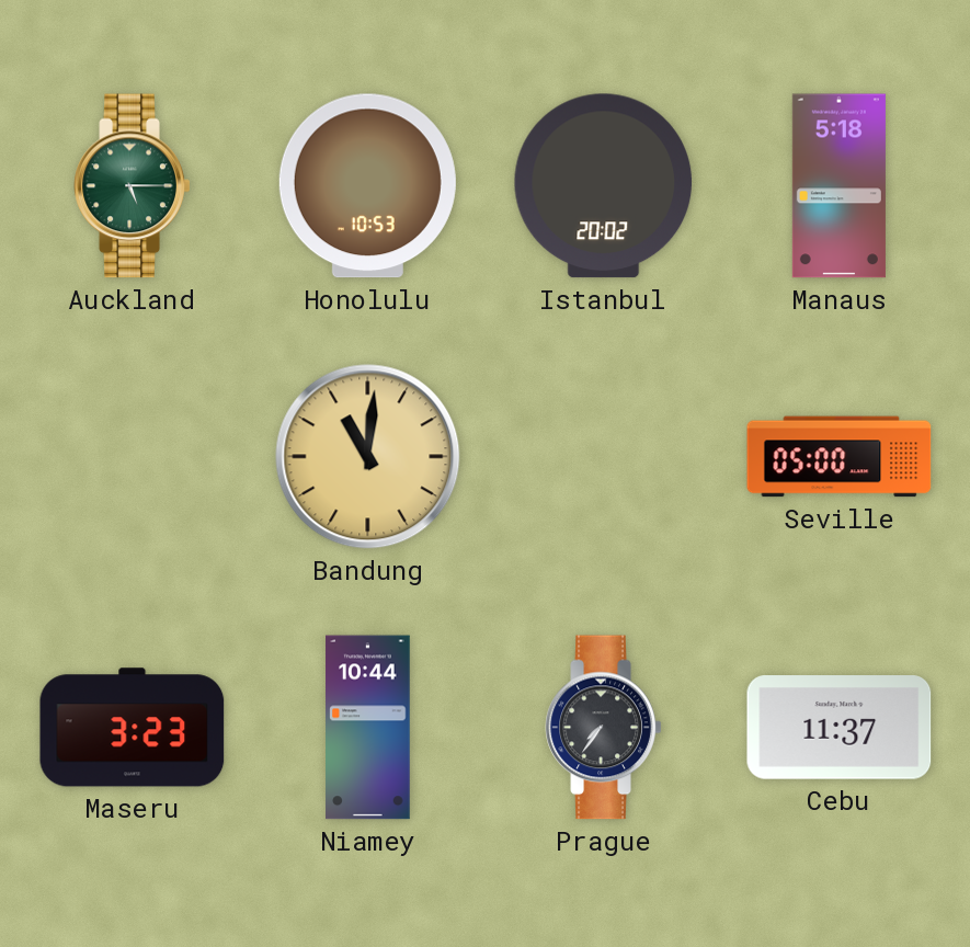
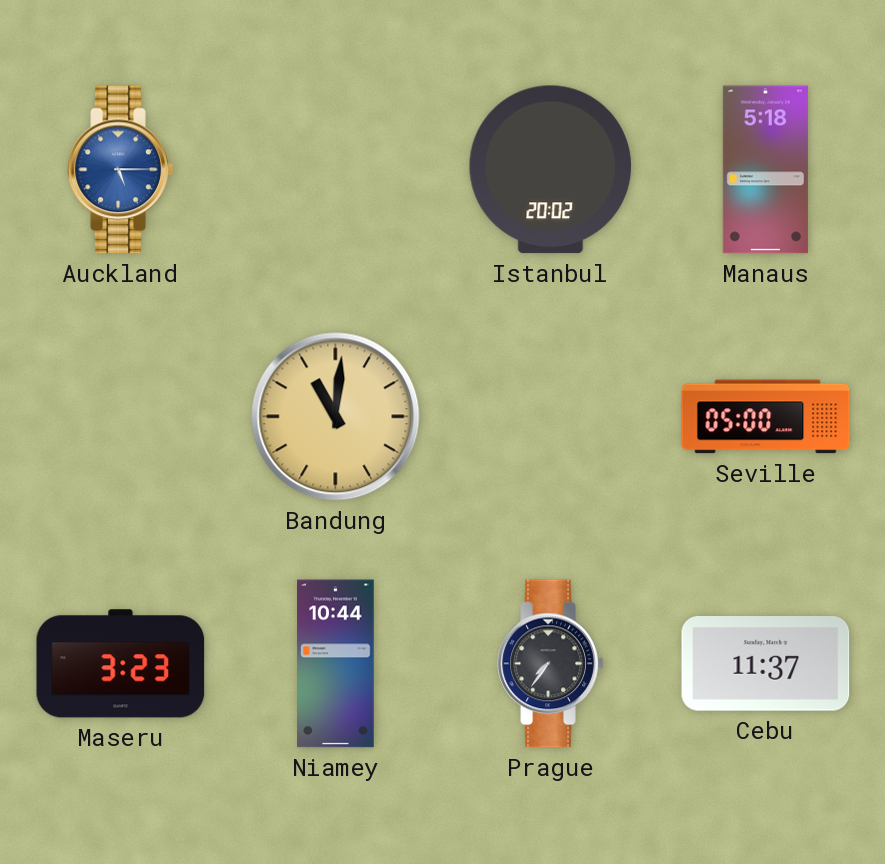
Auckland dial: green -> blue
Honolulu: 10:53 -> none
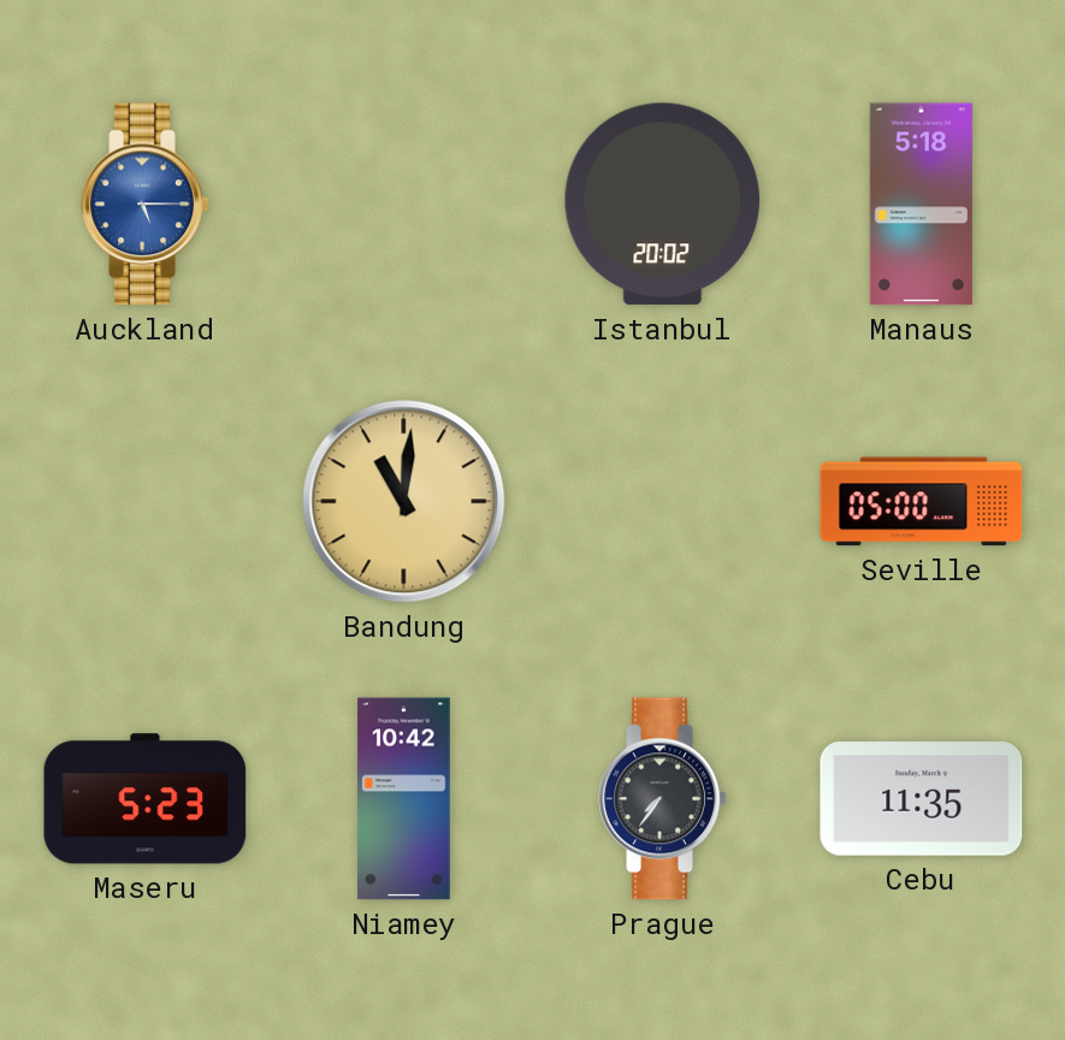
Maseru: 3:23 -> 5:23
Niamey: 10:44 -> 10:42
Cebu: 11:37 -> 11:35
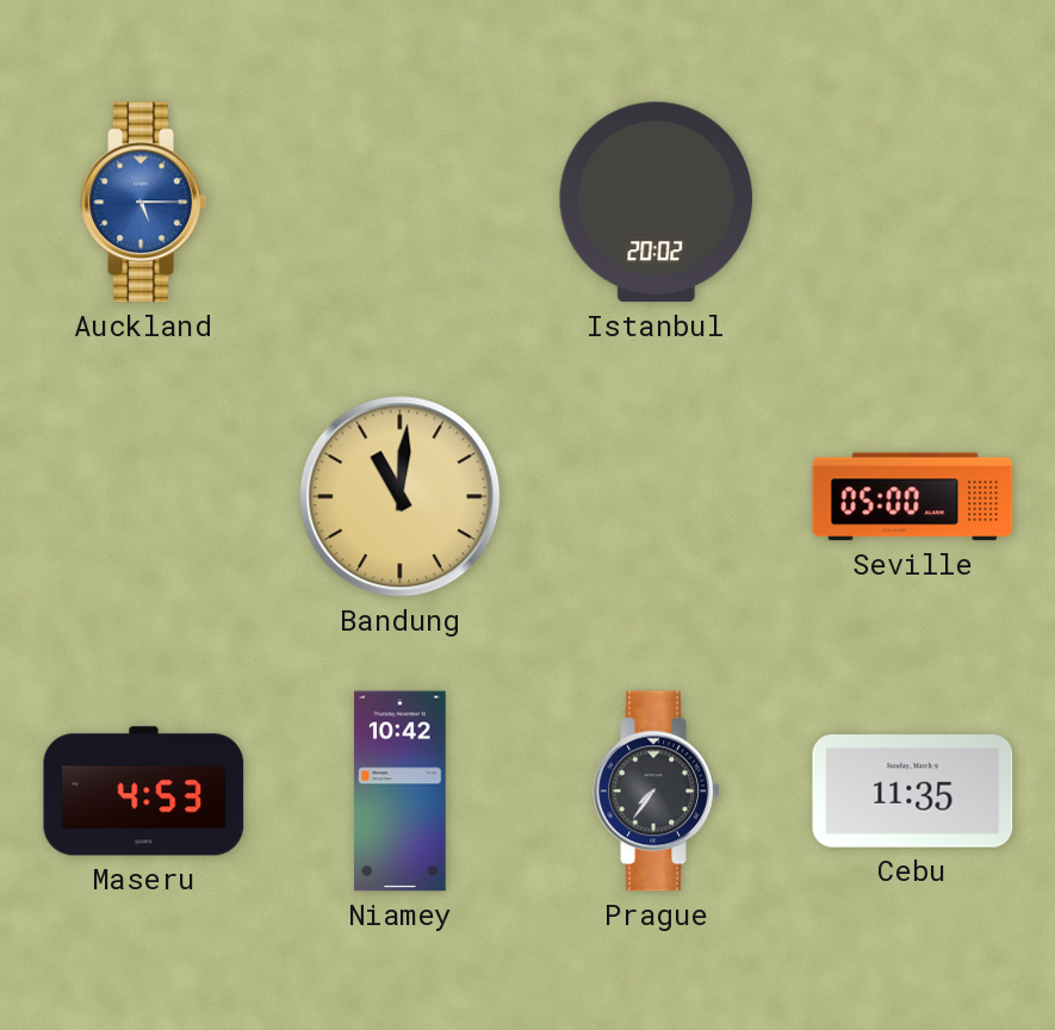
Manaus: 5:18 -> none
Maseru: 5:23 -> 4:53
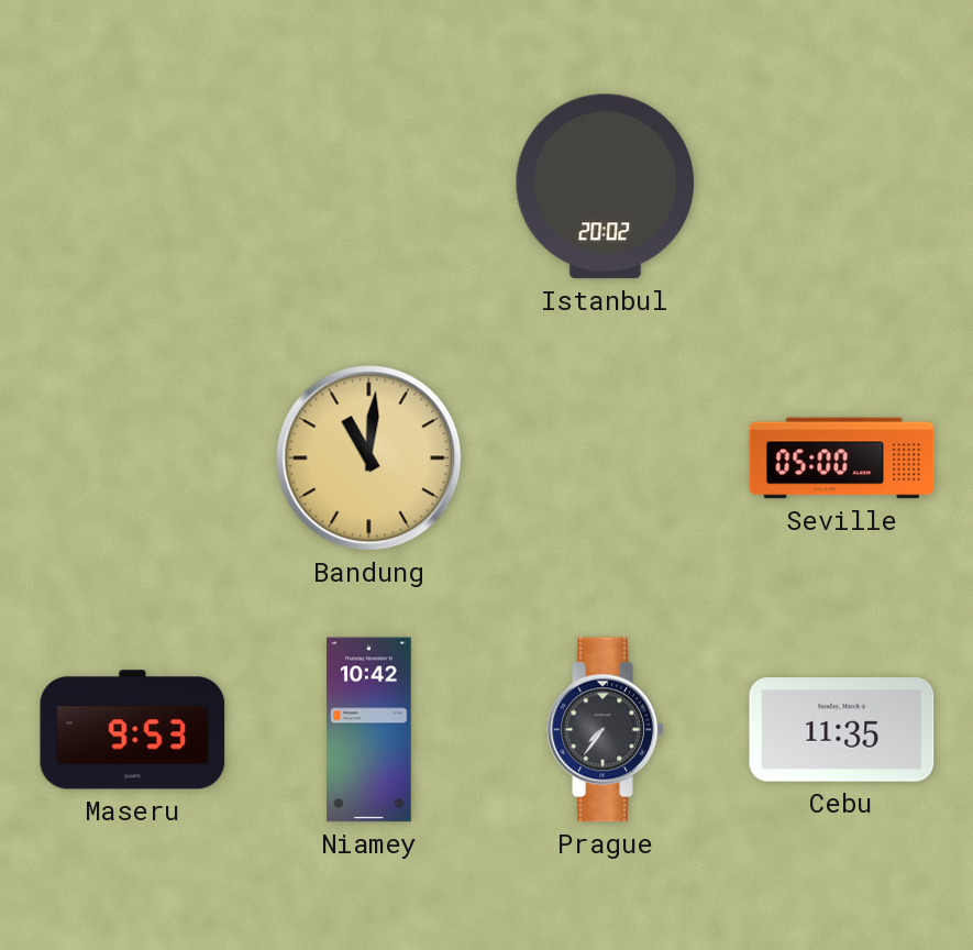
Auckland: 5:15 -> none
Maseru: 4:53 -> 9:53
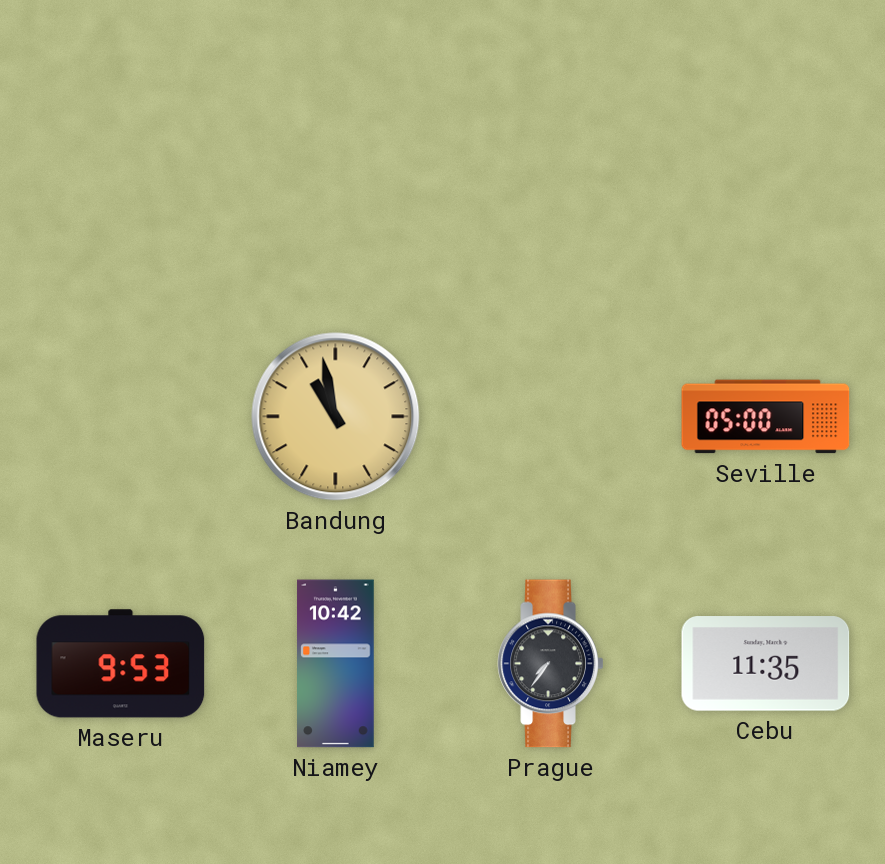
Istanbul: 20:02 -> none
Bandung: 11:01 -> 10:58
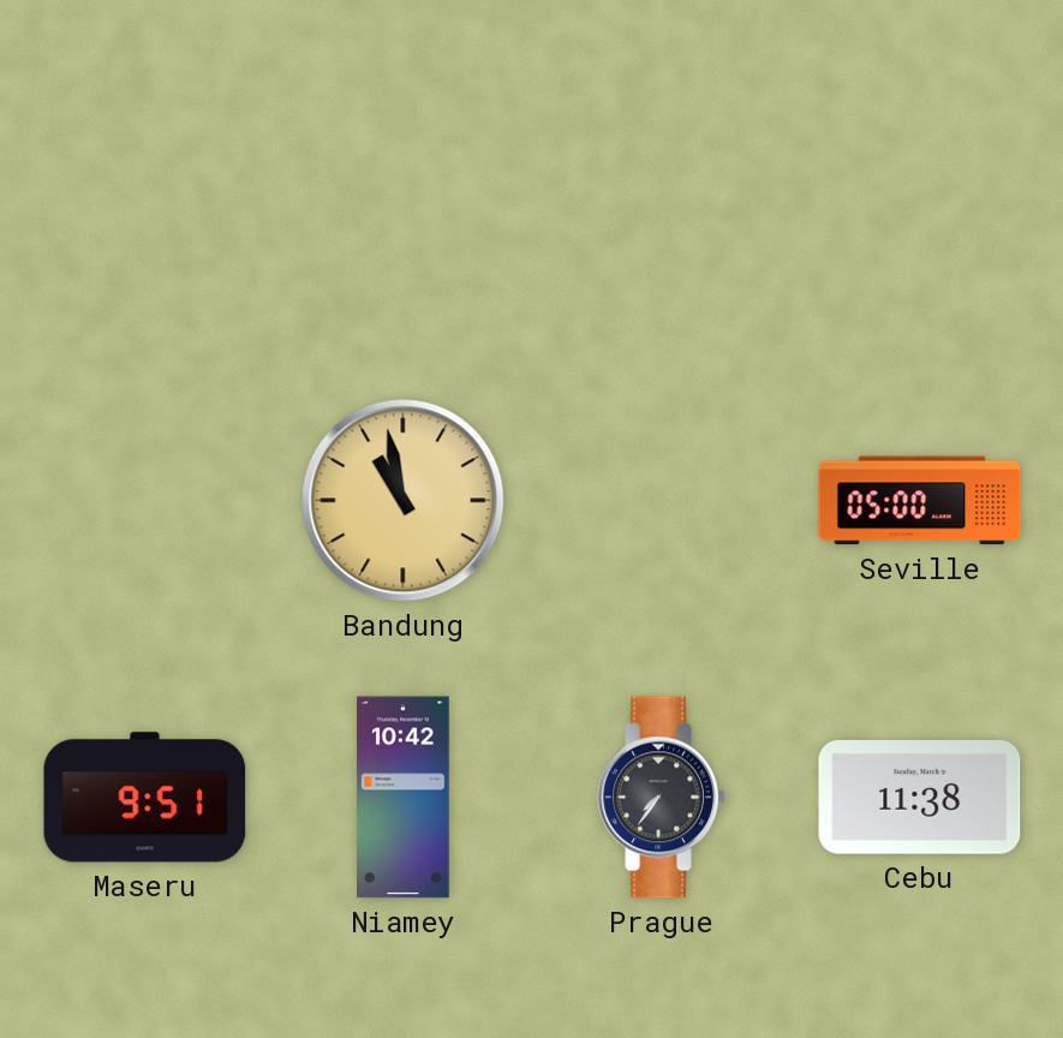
Maseru: 9:53 -> 9:51
Cebu: 11:35 -> 11:38
